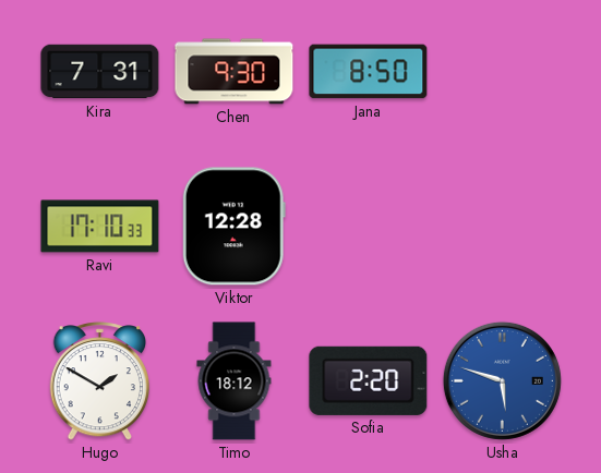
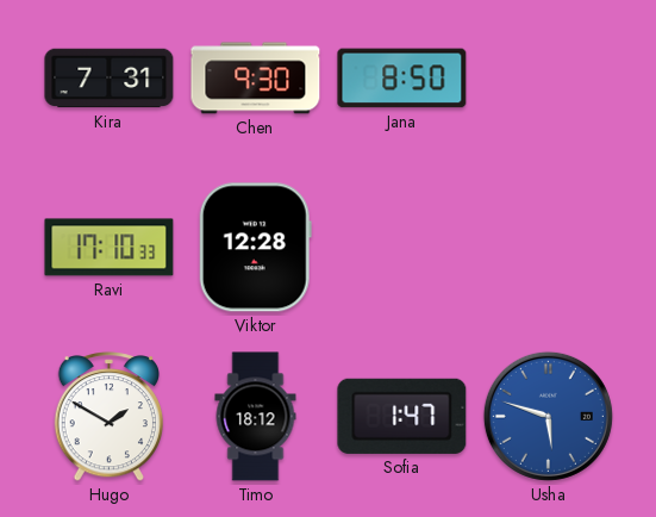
Sofia: 2:20 -> 1:47
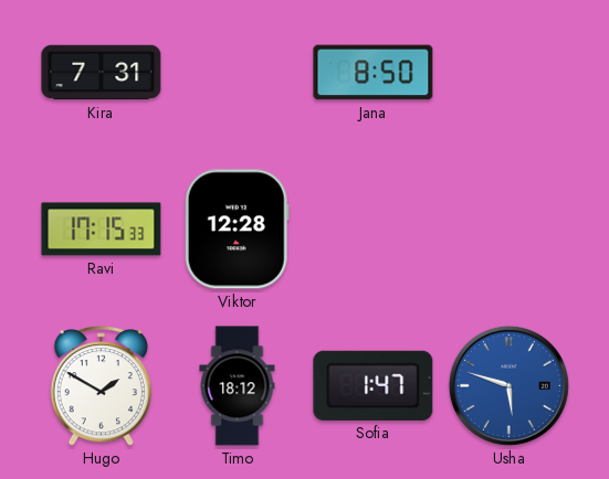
Chen: 9:30 -> none
Ravi: 17:10 -> 17:15
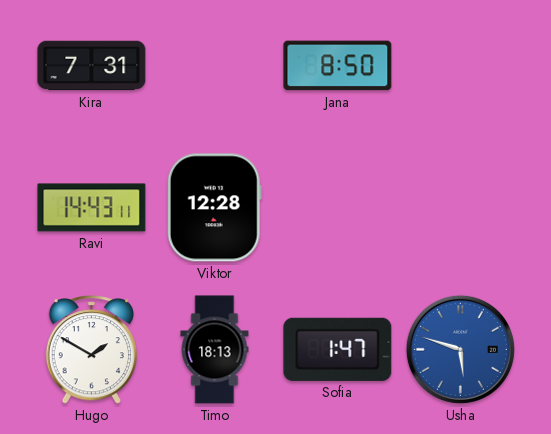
Ravi: 17:15 -> 14:43
Timo: 18:12 -> 18:13
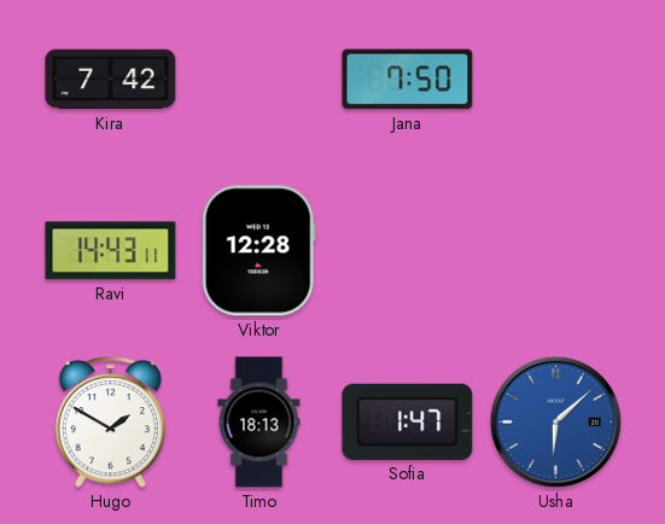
Kira: 7:31 -> 7:42
Jana: 8:50 -> 7:50
Usha: 5:48 -> 6:08
